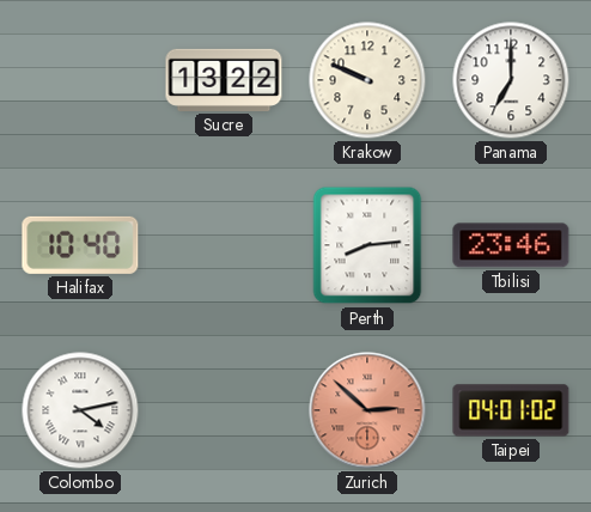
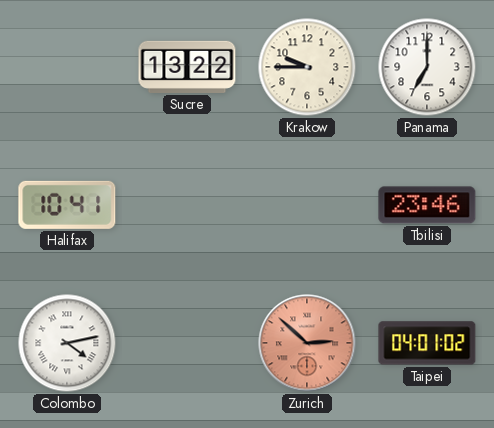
Krakow: 9:49 -> 9:45
Halifax: 10:40 -> 10:41
Perth: 8:14 -> none
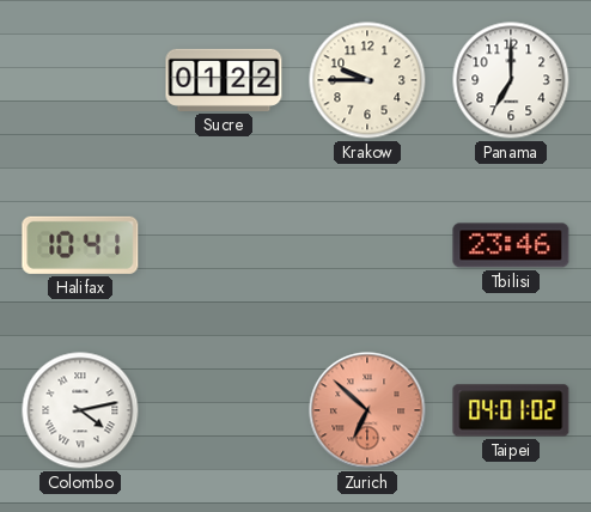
Sucre: 13:22 -> 01:22
Zurich: 2:52 -> 6:52
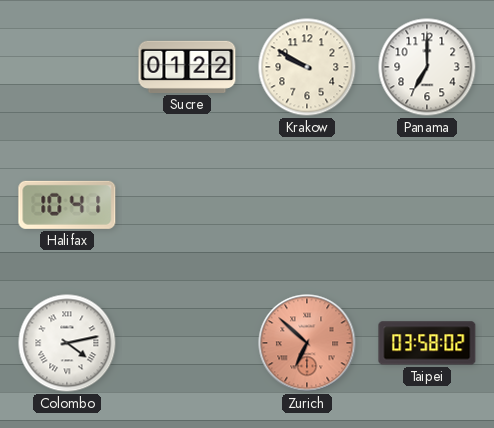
Krakow: 9:45 -> 9:50
Tbilisi: 23:46 -> none
Taipei: 04:01 -> 03:58
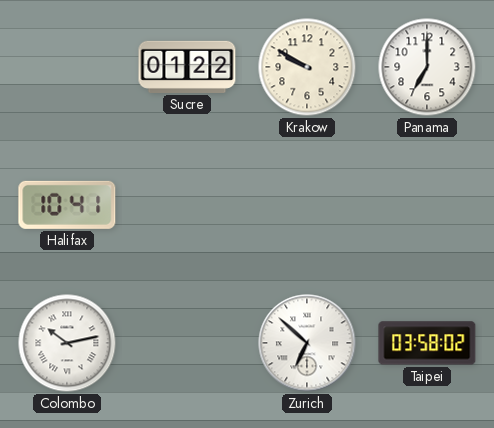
Colombo: 4:13 -> 10:13
Zurich dial: salmon -> white
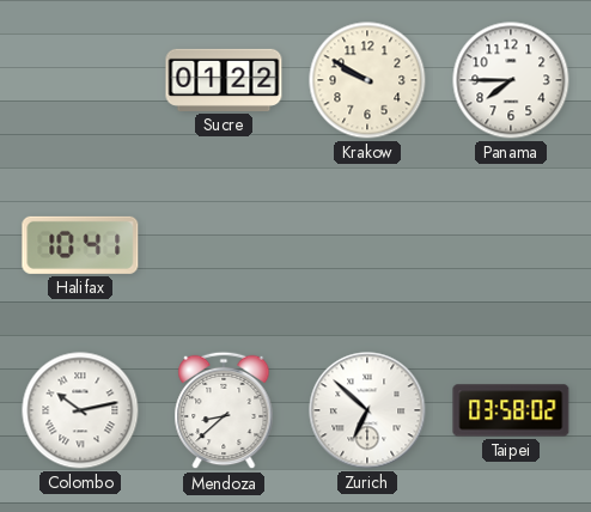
Panama: 7:00 -> 7:45
Mendoza: none -> 8:38
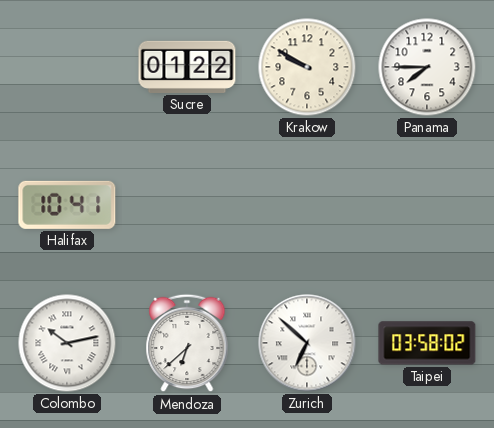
Mendoza: 8:38 -> 6:38
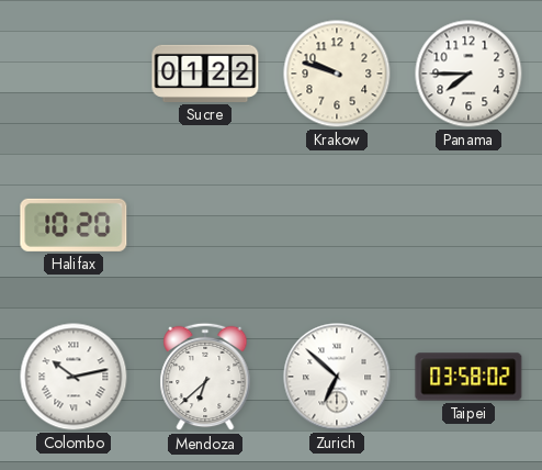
Krakow: 9:50 -> 9:48
Halifax: 10:41 -> 10:20
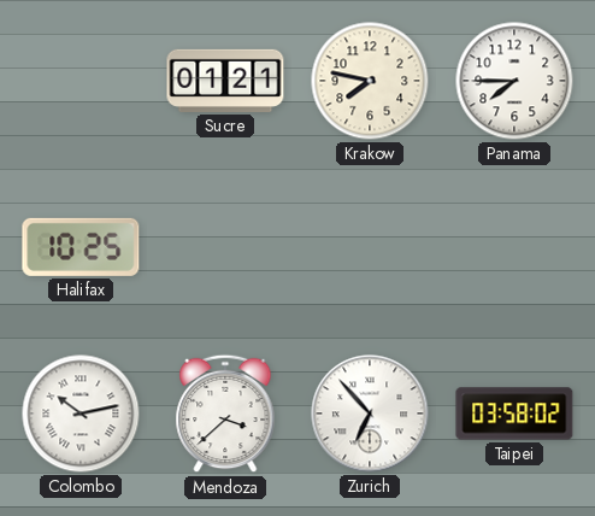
Sucre: 01:22 -> 01:21
Krakow: 9:48 -> 7:47
Halifax: 10:20 -> 10:25
Mendoza: 6:38 -> 3:38
Zurich: 6:52 -> 6:53
